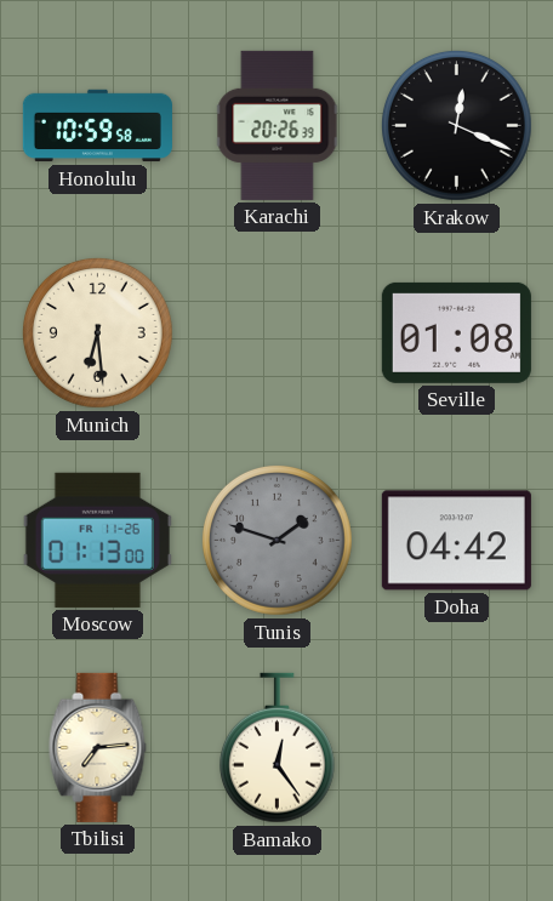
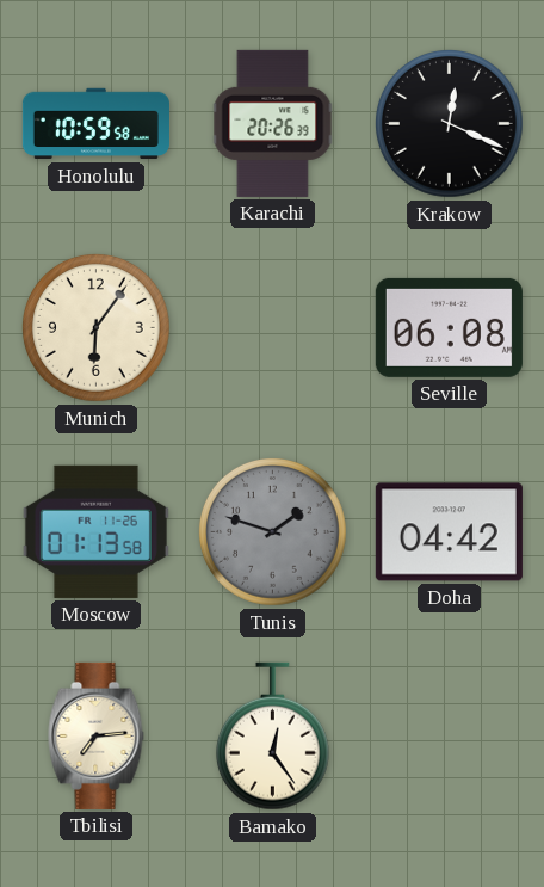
Munich: 6:29 -> 6:06
Seville: 01:08 -> 06:08
Moscow: 01:13:00 -> 01:13:58
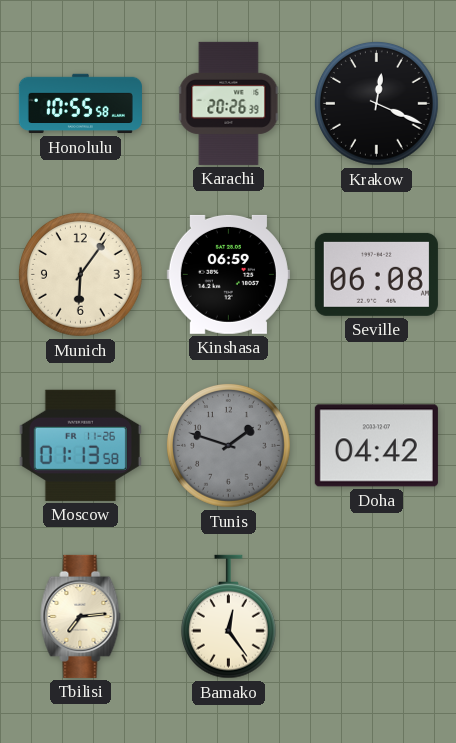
Honolulu: 10:59 -> 10:55
Kinshasa: none -> 06:59
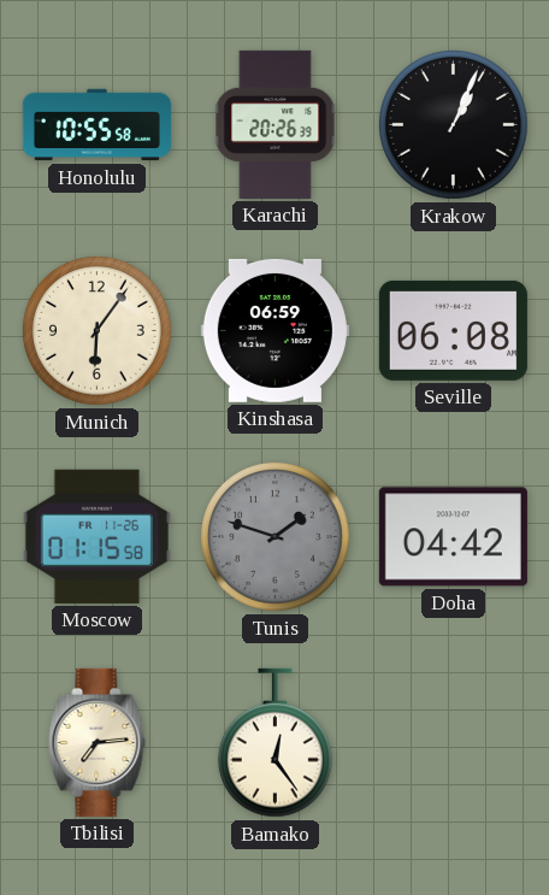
Krakow: 12:19 -> 1:04
Moscow: 01:13 -> 01:15
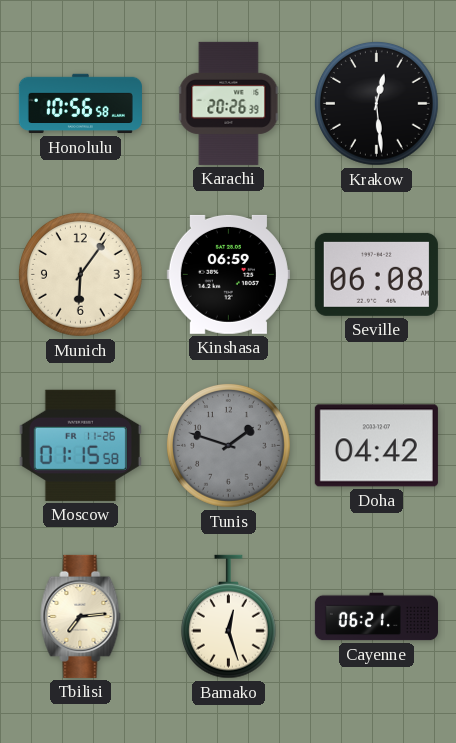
Honolulu: 10:55 -> 10:56
Krakow: 1:04 -> 12:29
Bamako: 12:24 -> 12:27
Cayenne: none -> 06:21
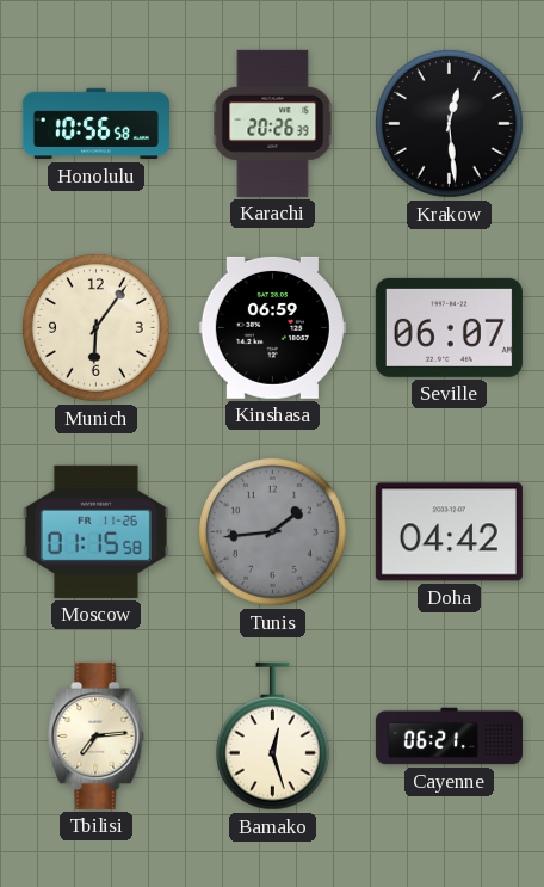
Seville: 06:08 -> 06:07
Tunis: 1:48 -> 1:44
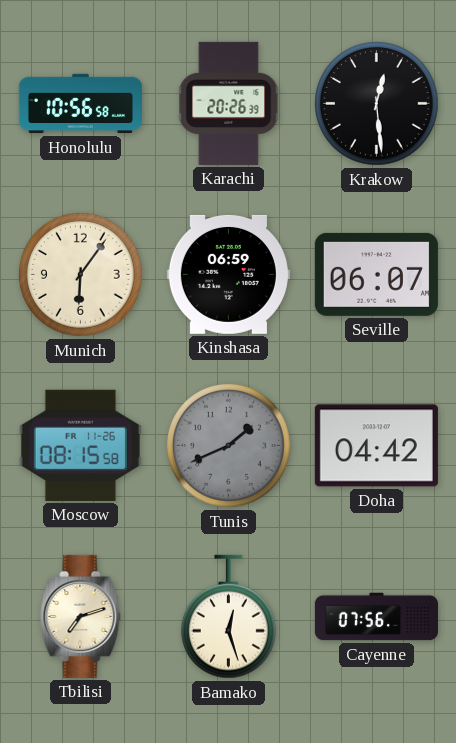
Moscow: 01:15 -> 08:15
Tunis: 1:44 -> 1:41
Tbilisi: 7:14 -> 7:12
Cayenne: 06:21 -> 07:56
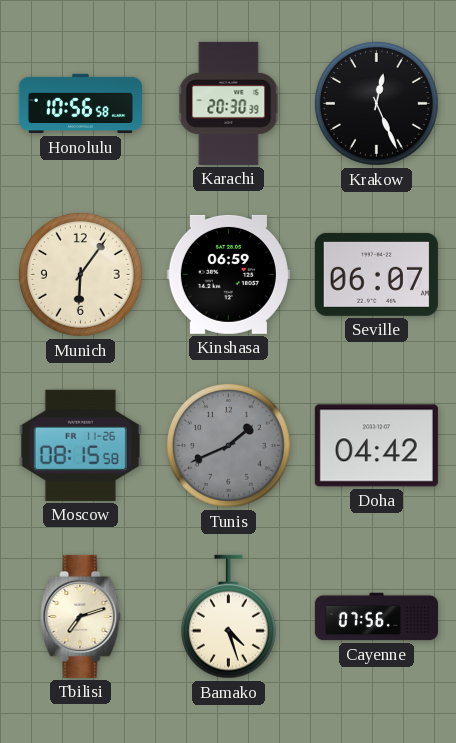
Karachi: 20:26 -> 20:30
Krakow: 12:29 -> 12:26
Bamako: 12:27 -> 4:27
